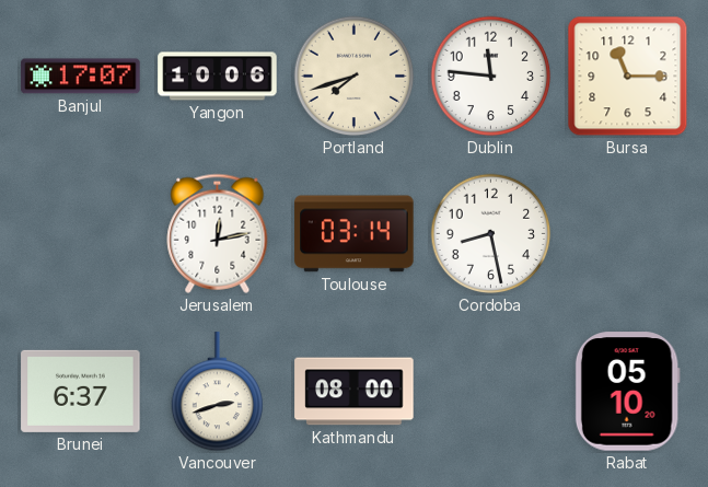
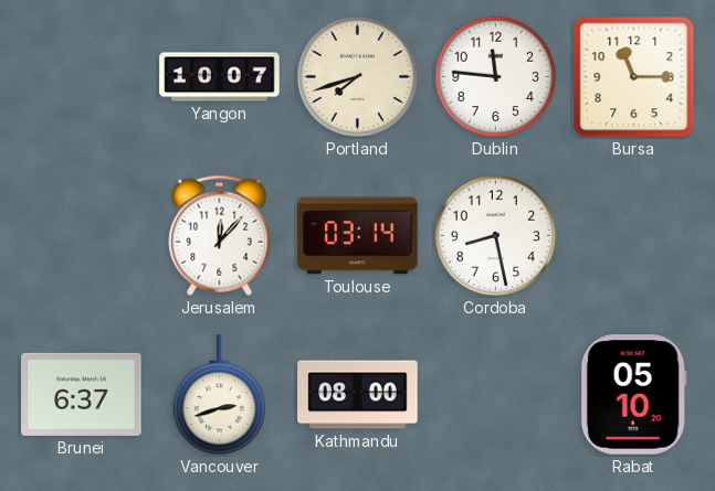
Banjul: 17:07 -> none
Yangon: 10:06 -> 10:07
Jerusalem: 12:13 -> 12:07
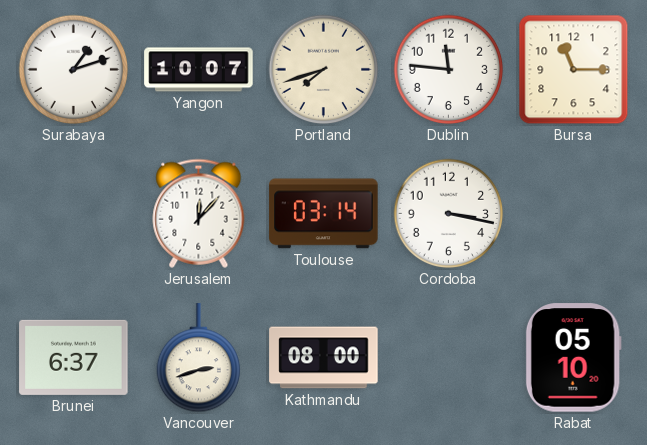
Surabaya: none -> 1:12
Cordoba: 8:28 -> 3:17
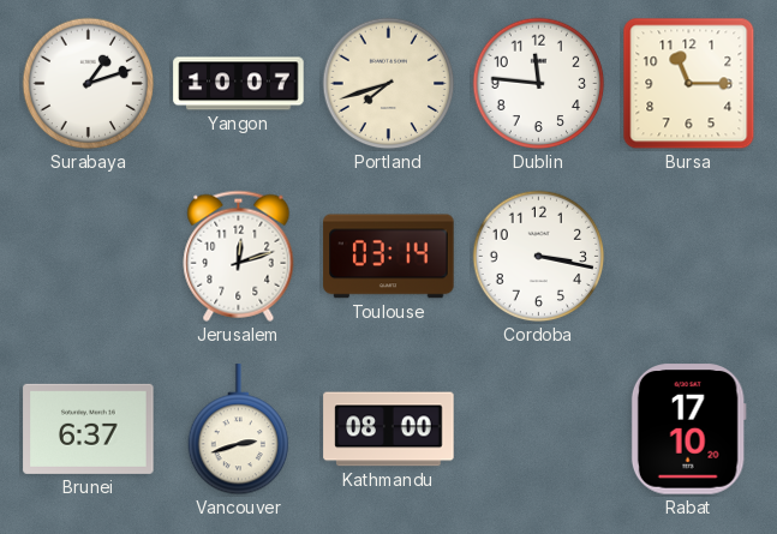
Jerusalem: 12:07 -> 12:12
Rabat: 05:10 -> 17:10
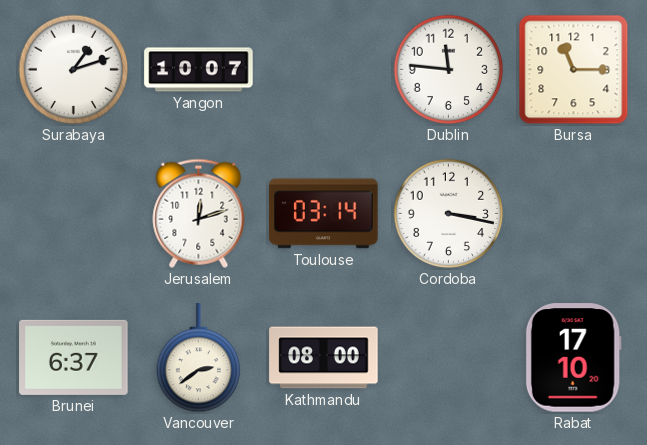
Portland: 7:42 -> none
Vancouver: 2:42 -> 2:39
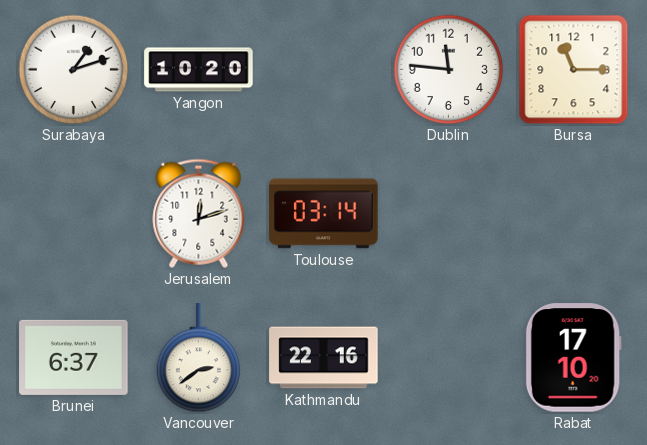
Yangon: 10:07 -> 10:20
Cordoba: 3:17 -> none
Kathmandu: 08:00 -> 22:16
